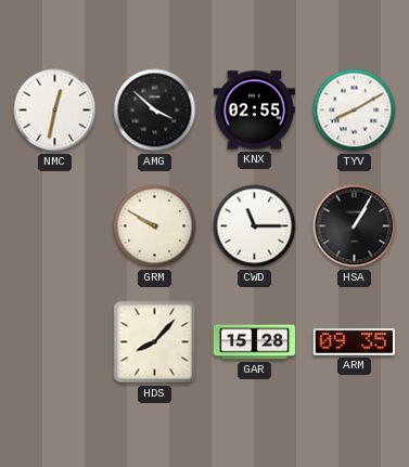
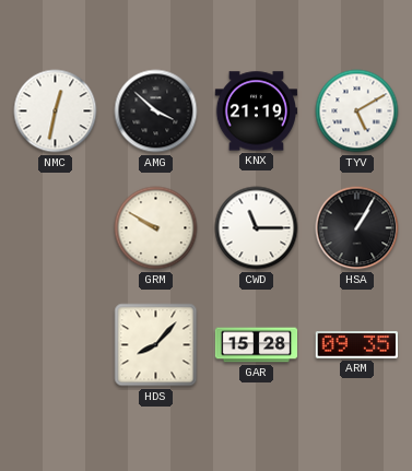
KNX: 02:55 -> 21:19
TYV: 8:10 -> 5:10
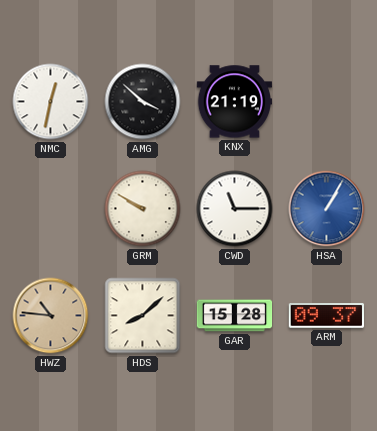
TYV: 5:10 -> none
HSA dial: black -> blue
HWZ: none -> 10:46
HDS: 8:07 -> 8:08
ARM: 09:35 -> 09:37
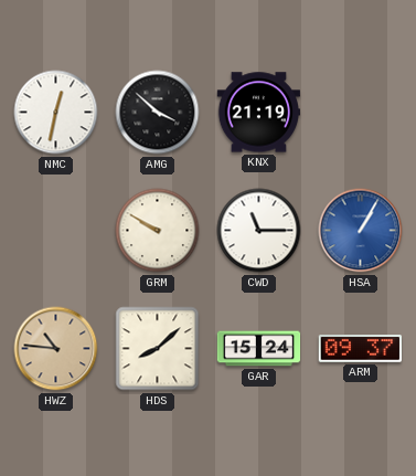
GAR: 15:28 -> 15:24
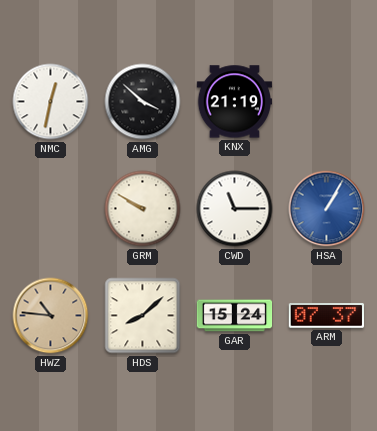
ARM: 09:37 -> 07:37
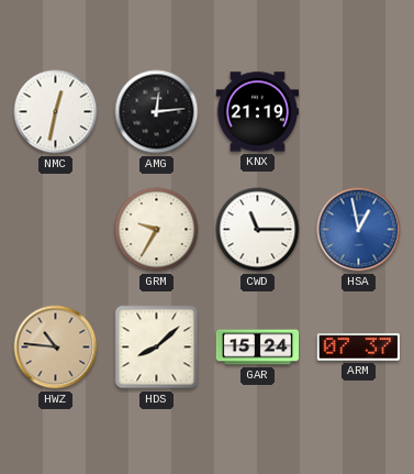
AMG: 3:52 -> 12:14
GRM: 9:50 -> 9:35
HSA: 1:05 -> 12:58
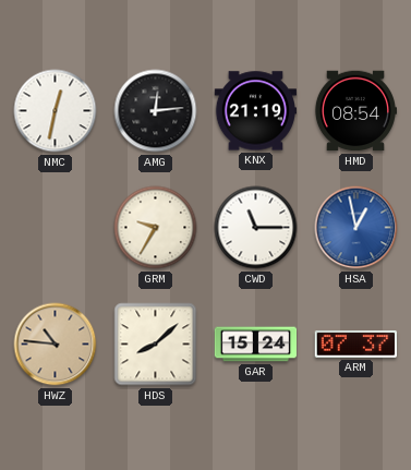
HMD: none -> 08:54
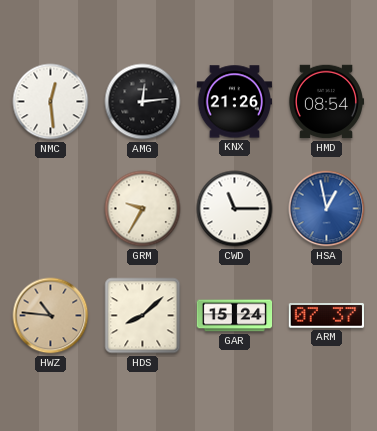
NMC: 12:32 -> 12:29
KNX: 21:19 -> 21:26
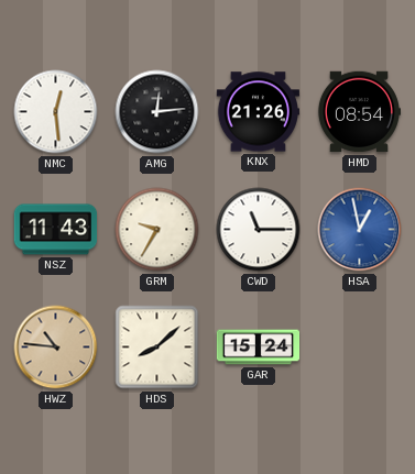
NSZ: none -> 11:43
ARM: 07:37 -> none
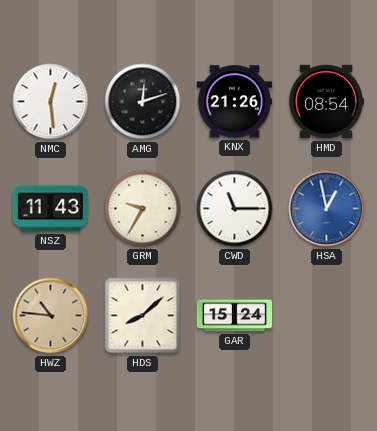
AMG: 12:14 -> 12:12
